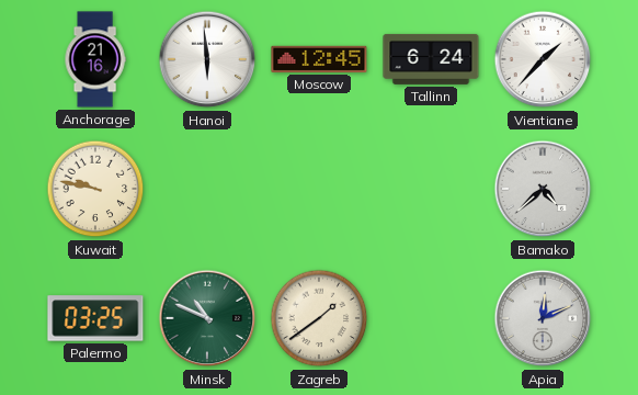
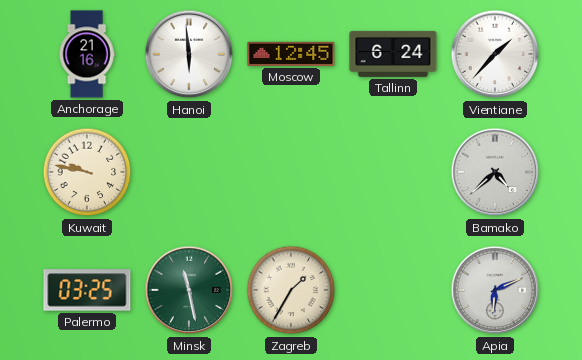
Minsk: 10:49 -> 11:28
Zagreb: 1:39 -> 1:35
Apia: 12:11 -> 6:11
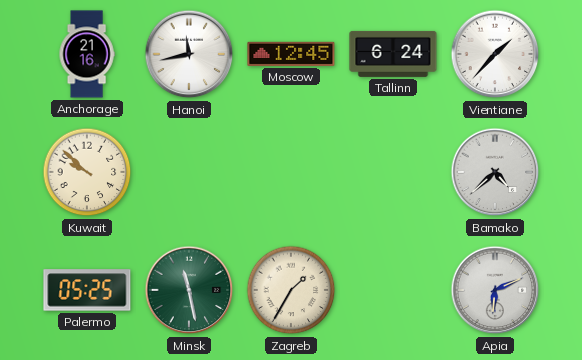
Hanoi: 5:59 -> 11:43
Kuwait: 9:47 -> 9:52
Palermo: 03:25 -> 05:25
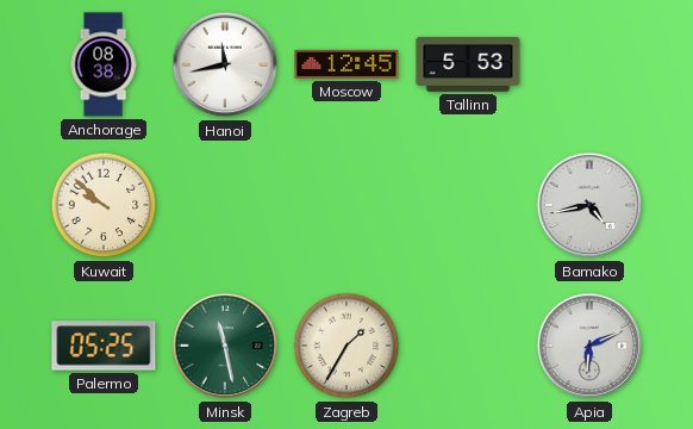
Anchorage: 21:16 -> 08:38
Tallinn: 6:24 -> 5:53
Vientiane: 1:37 -> none
Bamako: 4:38 -> 4:43
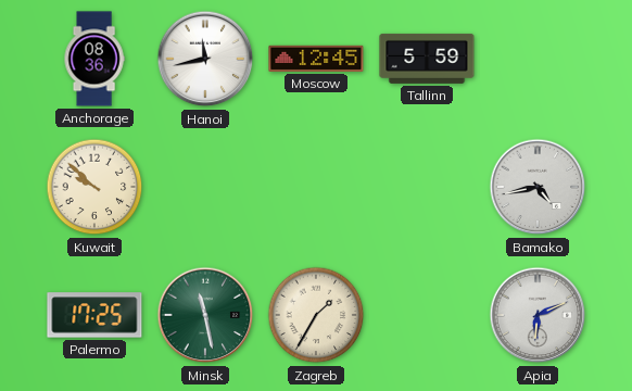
Anchorage: 08:38 -> 08:36
Tallinn: 5:53 -> 5:59
Palermo: 05:25 -> 17:25
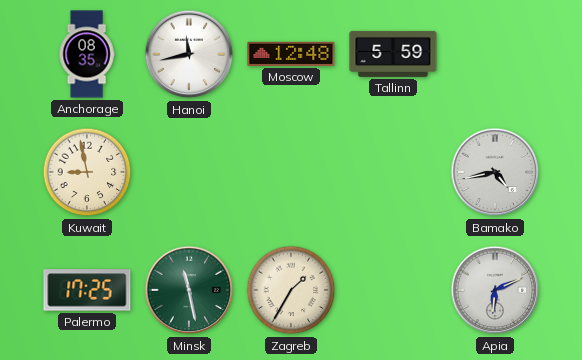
Anchorage: 08:36 -> 08:35
Moscow: 12:45 -> 12:48
Kuwait: 9:52 -> 8:58
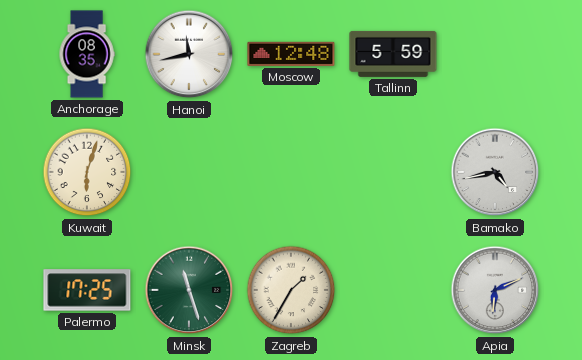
Kuwait: 8:58 -> 6:03
Minsk: 11:28 -> 11:27
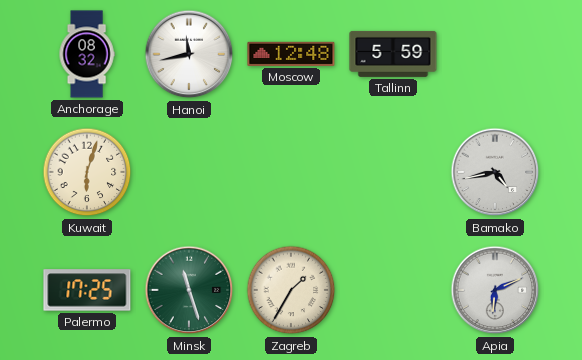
Anchorage: 08:35 -> 08:32
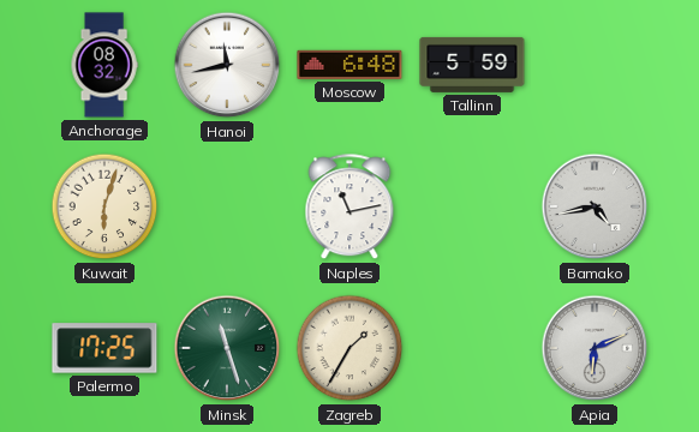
Moscow: 12:48 -> 6:48
Naples: none -> 11:13
